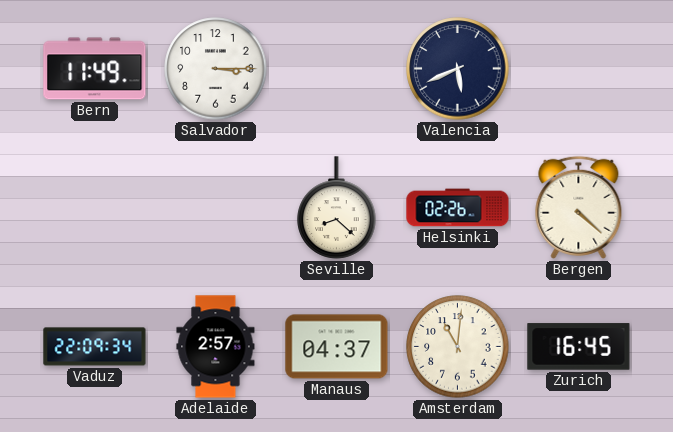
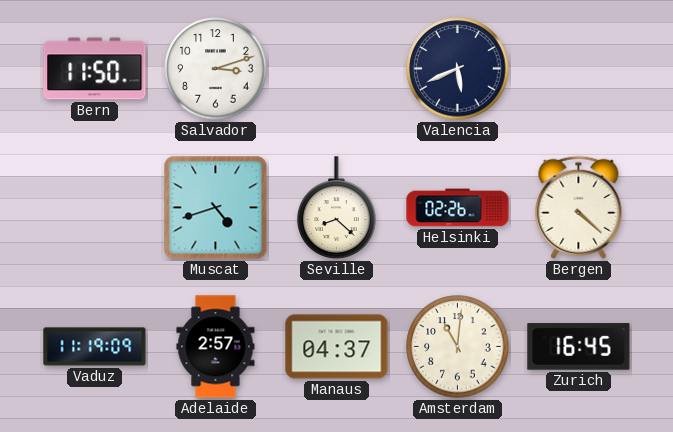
Bern: 11:49 -> 11:50
Salvador: 3:15 -> 3:12
Muscat: none -> 4:42
Vaduz: 22:09 -> 11:19
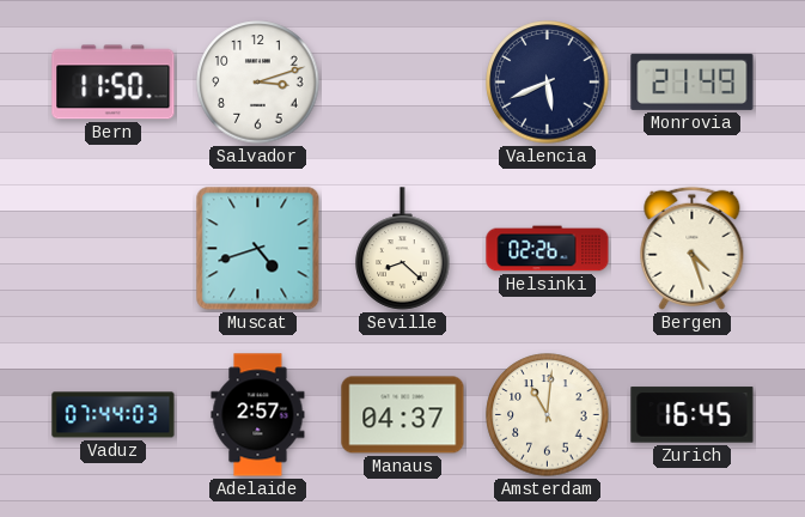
Monrovia: none -> 21:49
Bergen: 4:22 -> 4:27
Vaduz: 11:19 -> 07:44
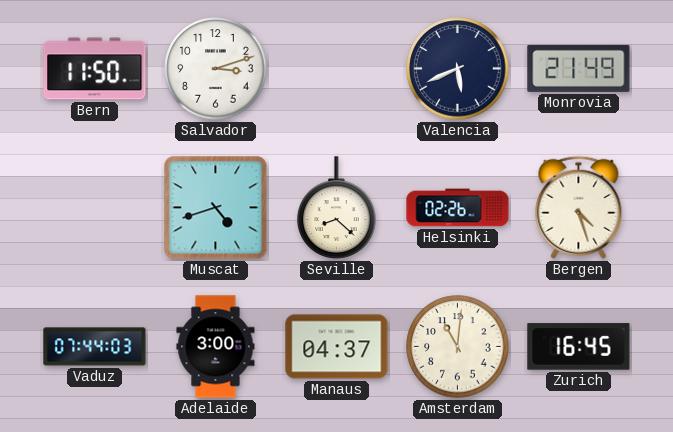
Adelaide: 2:57 -> 3:00
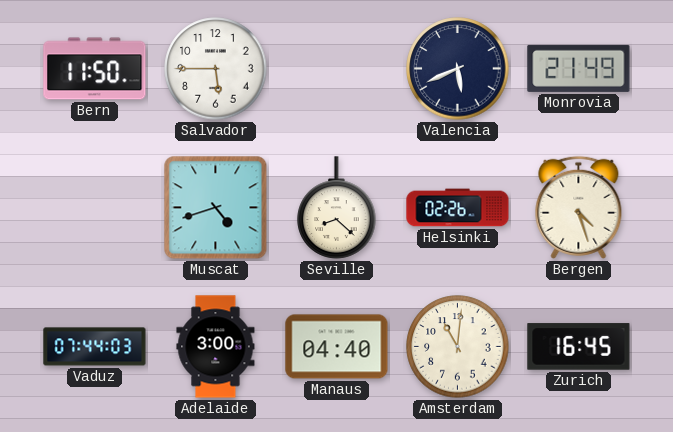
Salvador: 3:12 -> 5:45
Manaus: 04:37 -> 04:40
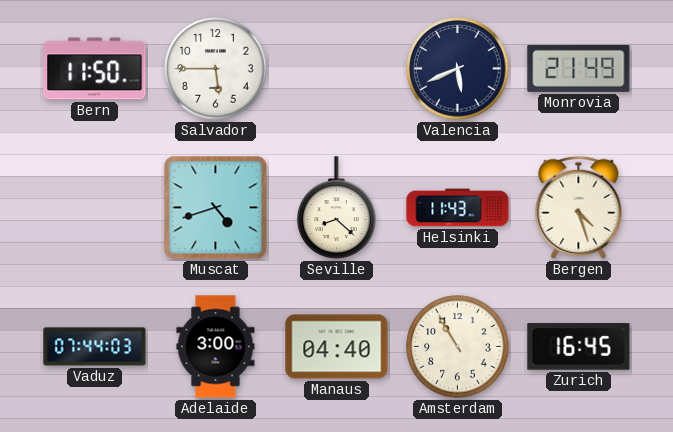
Helsinki: 02:26 -> 11:43
Amsterdam: 11:01 -> 10:55
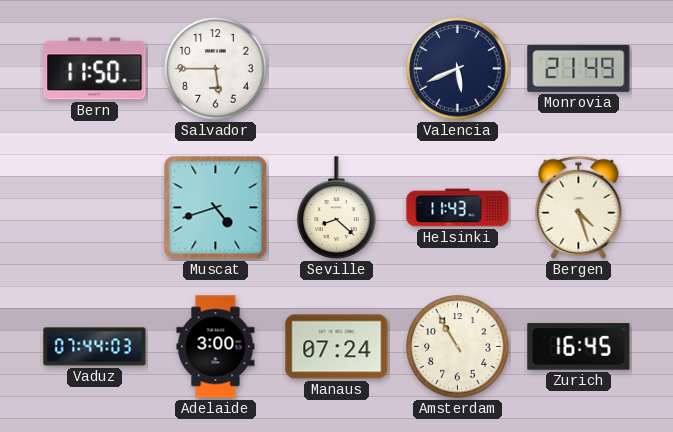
Manaus: 04:40 -> 07:24
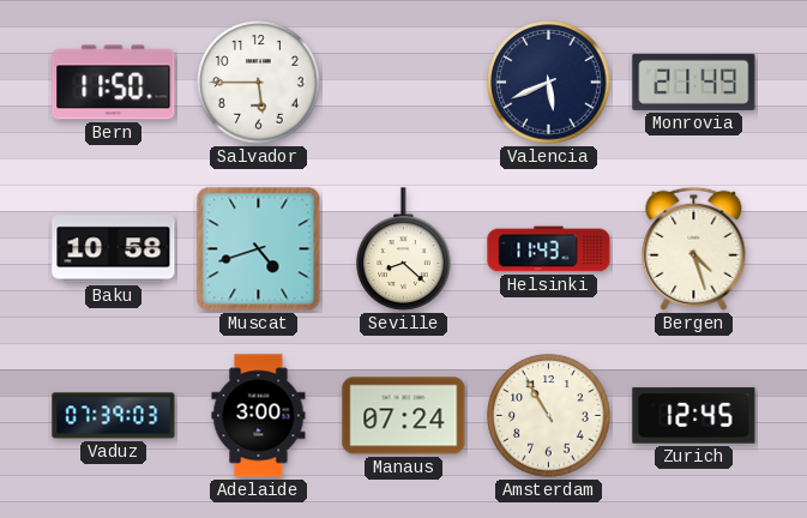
Baku: none -> 10:58
Vaduz: 07:44 -> 07:39
Zurich: 16:45 -> 12:45
